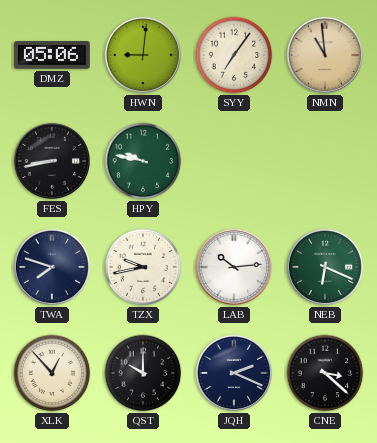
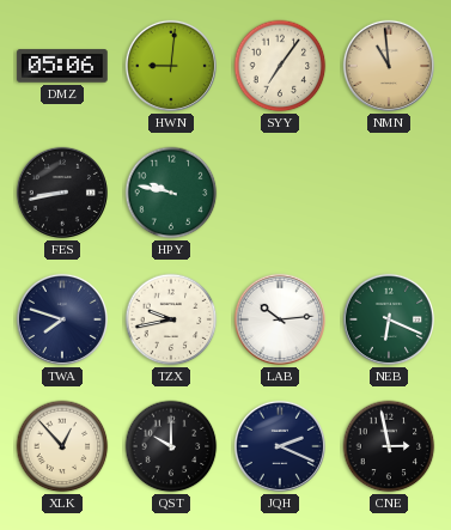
CNE: 3:22 -> 2:58
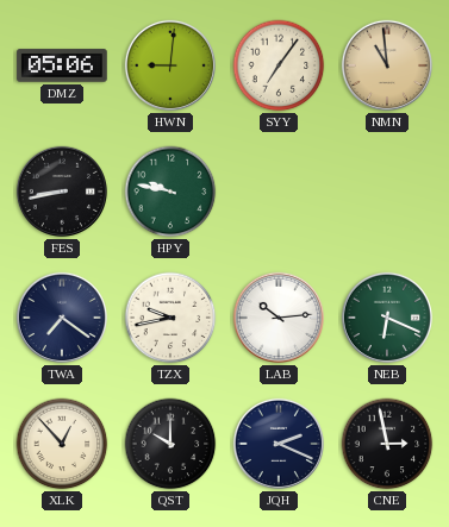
TWA: 7:48 -> 7:21
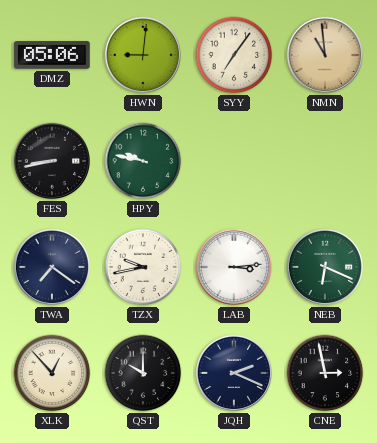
LAB: 10:14 -> 3:14
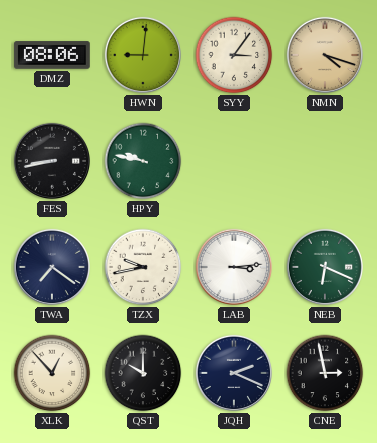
DMZ: 05:06 -> 08:06
SYY: 7:06 -> 3:06
NMN: 10:59 -> 4:18
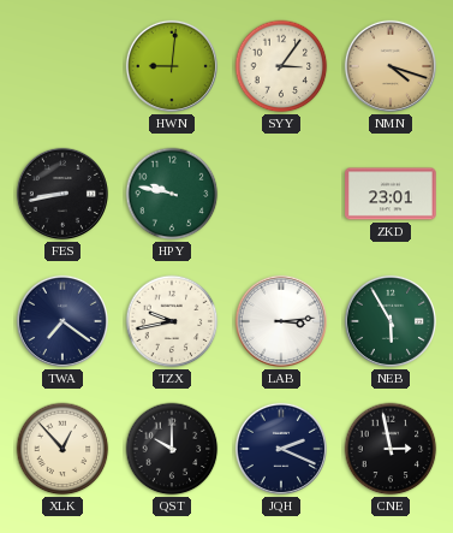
DMZ: 08:06 -> none
ZKD: none -> 23:01
NEB: 6:19 -> 5:55
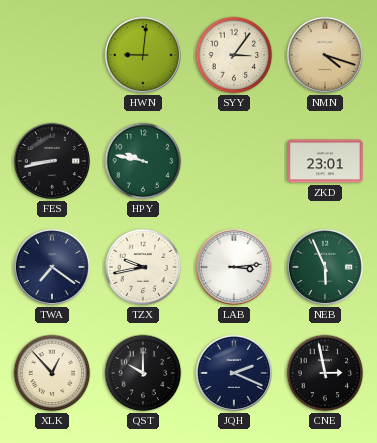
NEB: 5:55 -> 5:56
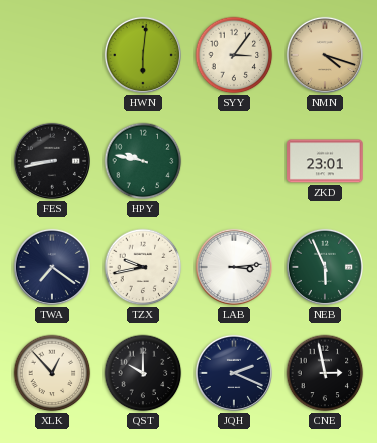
HWN: 9:01 -> 6:01
